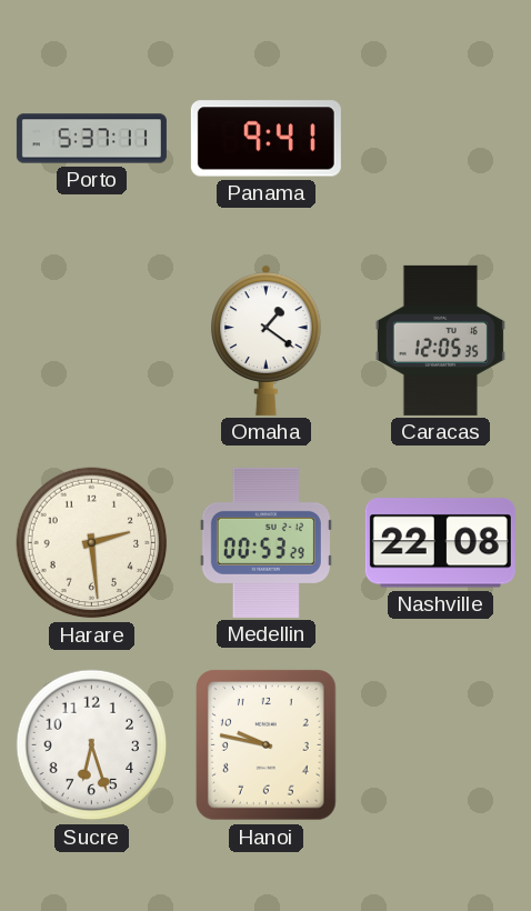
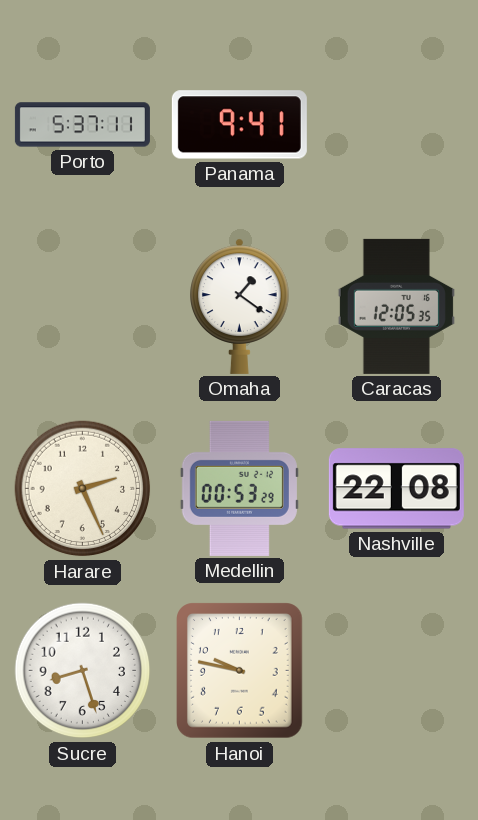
Harare: 2:29 -> 2:26
Sucre: 6:27 -> 8:27
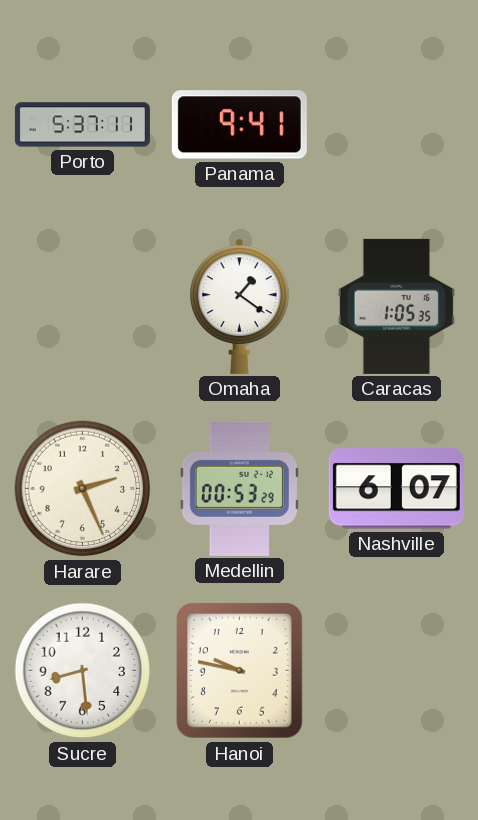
Caracas: 12:05 -> 1:05
Nashville: 22:08 -> 6:07
Sucre: 8:27 -> 8:29
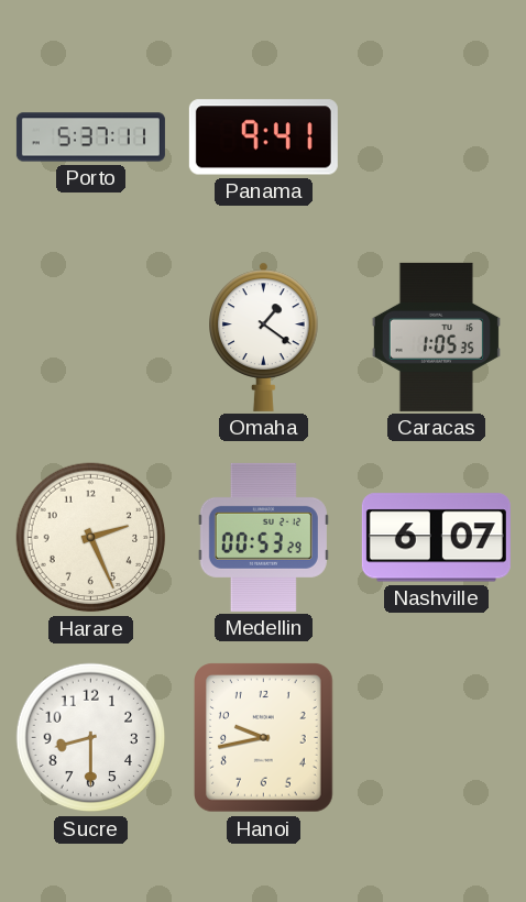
Sucre: 8:29 -> 8:30
Hanoi: 9:47 -> 9:43
